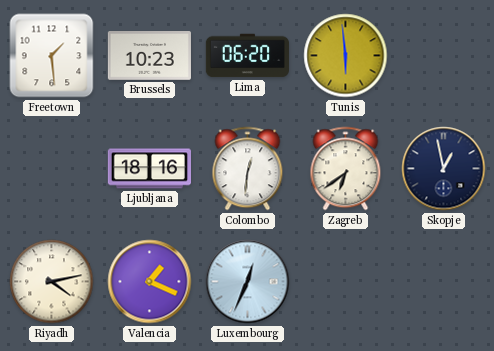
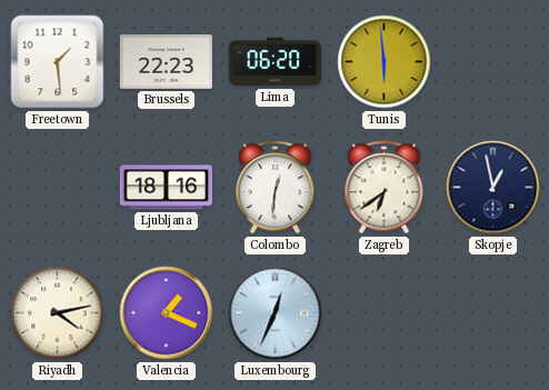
Brussels: 10:23 -> 22:23
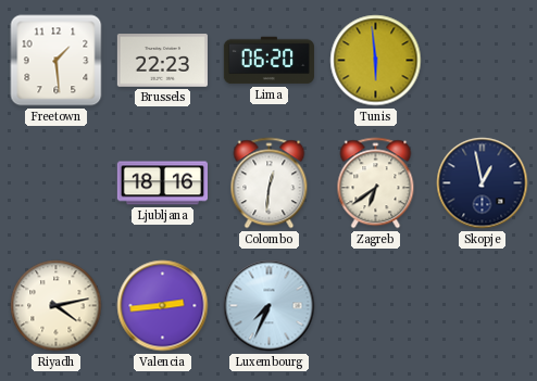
Valencia: 1:19 -> 2:44
Luxembourg: 12:34 -> 7:34
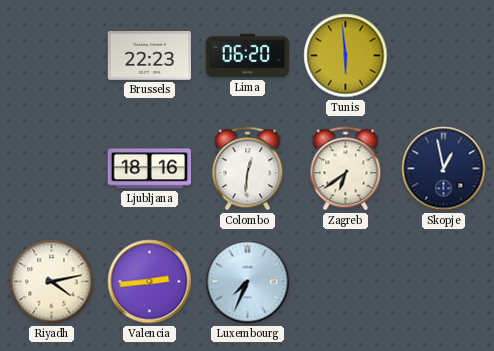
Freetown: 1:29 -> none
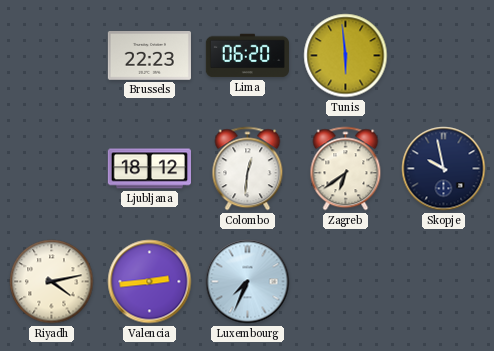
Ljubljana: 18:16 -> 18:12
Skopje: 12:58 -> 9:58
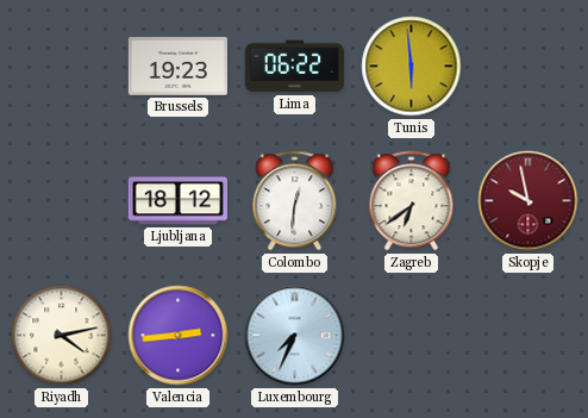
Brussels: 22:23 -> 19:23
Lima: 06:20 -> 06:22
Skopje dial: navy -> burgundy
